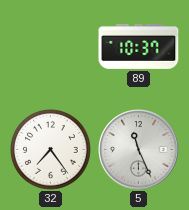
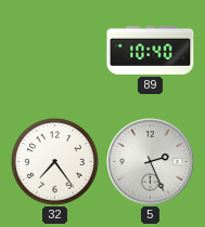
89: 10:37 -> 10:40
5: 11:26 -> 2:26
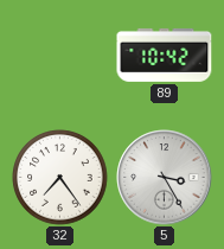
89: 10:40 -> 10:42
5: 2:26 -> 3:25
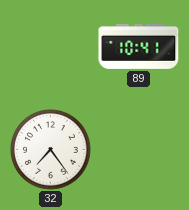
89: 10:42 -> 10:41
5: 3:25 -> none
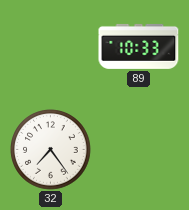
89: 10:41 -> 10:33
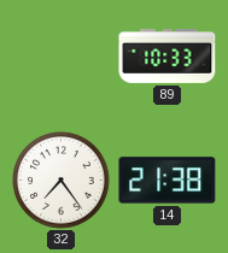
14: none -> 21:38
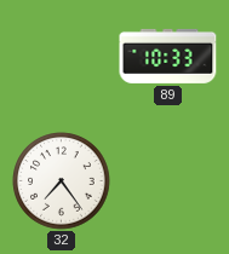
14: 21:38 -> none
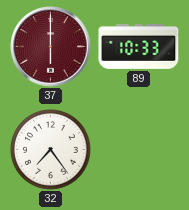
37: none -> 6:00
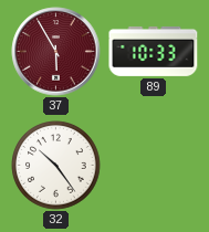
37: 6:00 -> 5:55
32: 7:24 -> 10:24
